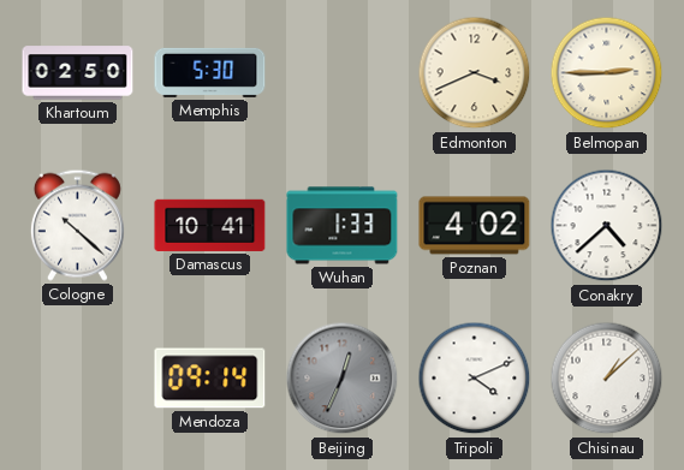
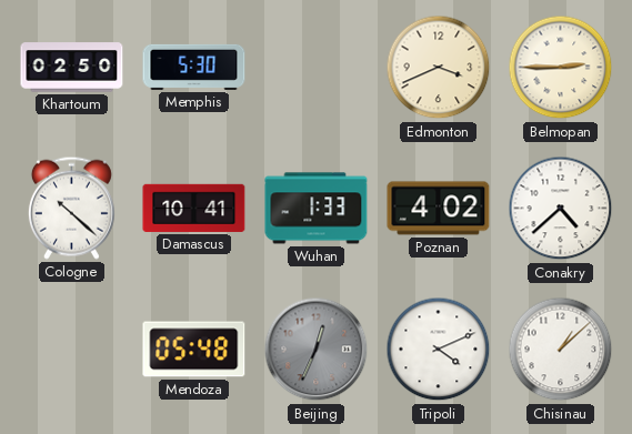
Mendoza: 09:14 -> 05:48
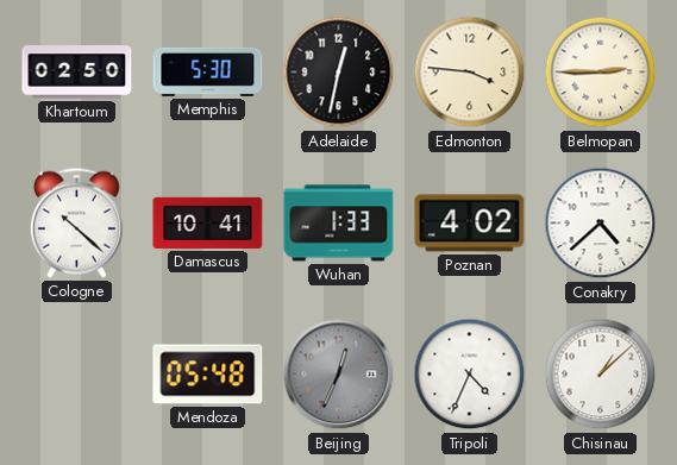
Adelaide: none -> 12:32
Edmonton: 3:41 -> 3:46
Tripoli: 4:11 -> 4:34
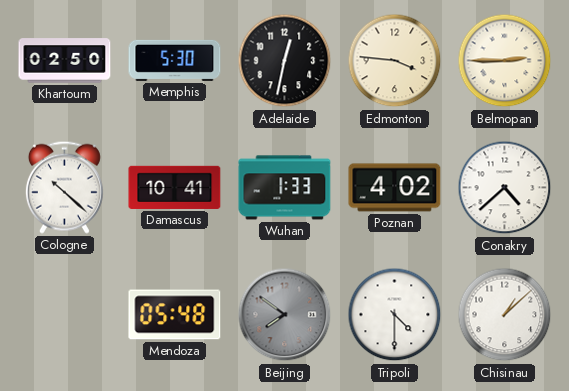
Beijing: 12:34 -> 7:51
Tripoli: 4:34 -> 4:30
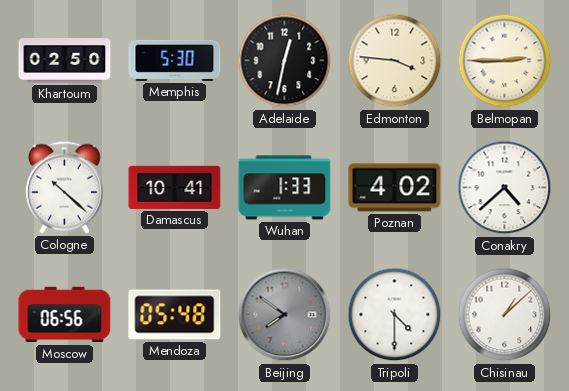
Moscow: none -> 06:56
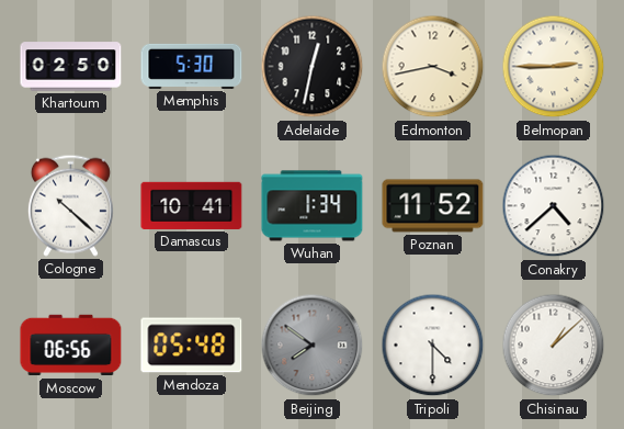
Edmonton: 3:46 -> 3:43
Wuhan: 1:33 -> 1:34
Poznan: 4:02 -> 11:52
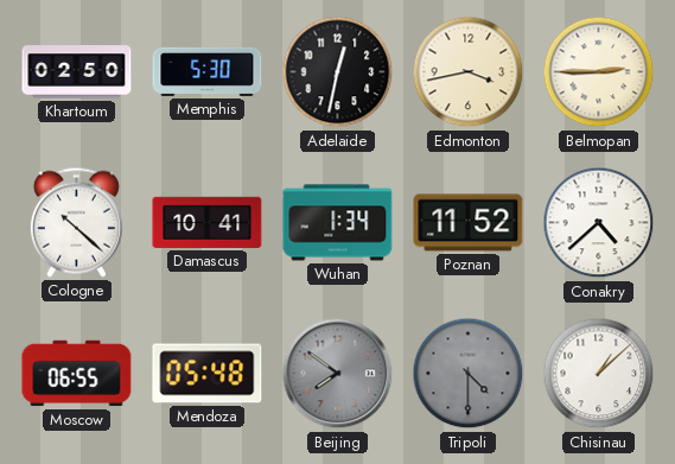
Moscow: 06:56 -> 06:55
Tripoli dial: white -> grey
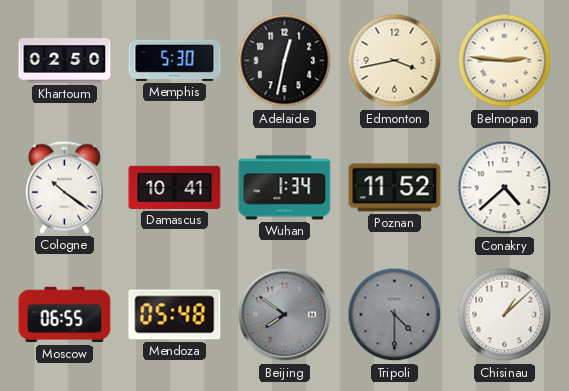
Belmopan: 2:45 -> 2:46
Cologne: 10:22 -> 10:21
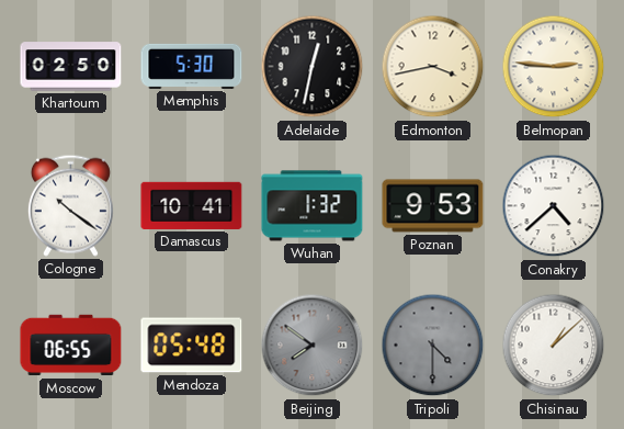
Wuhan: 1:34 -> 1:32
Poznan: 11:52 -> 9:53
